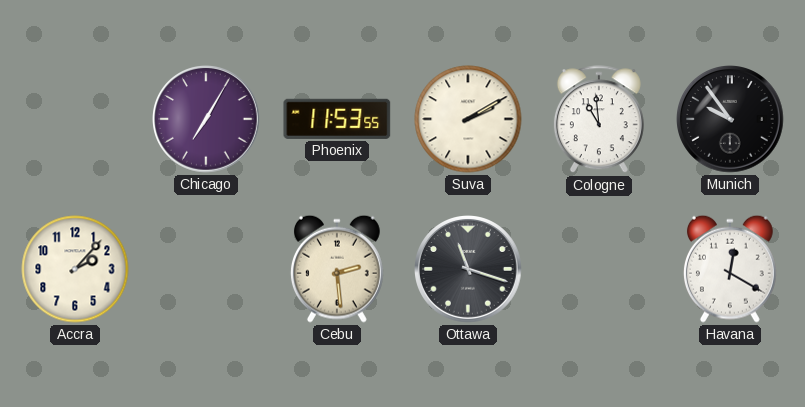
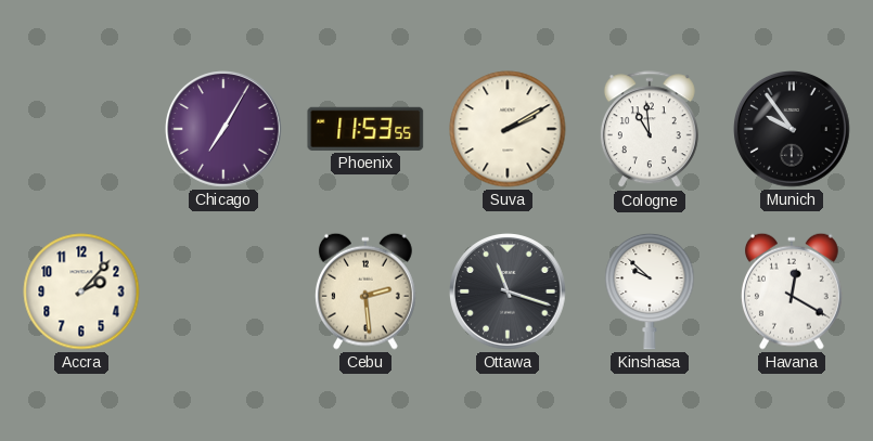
Kinshasa: none -> 9:52
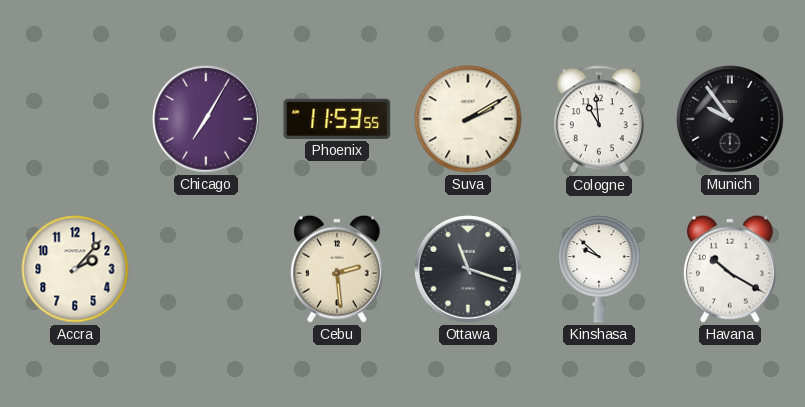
Havana: 12:20 -> 10:20
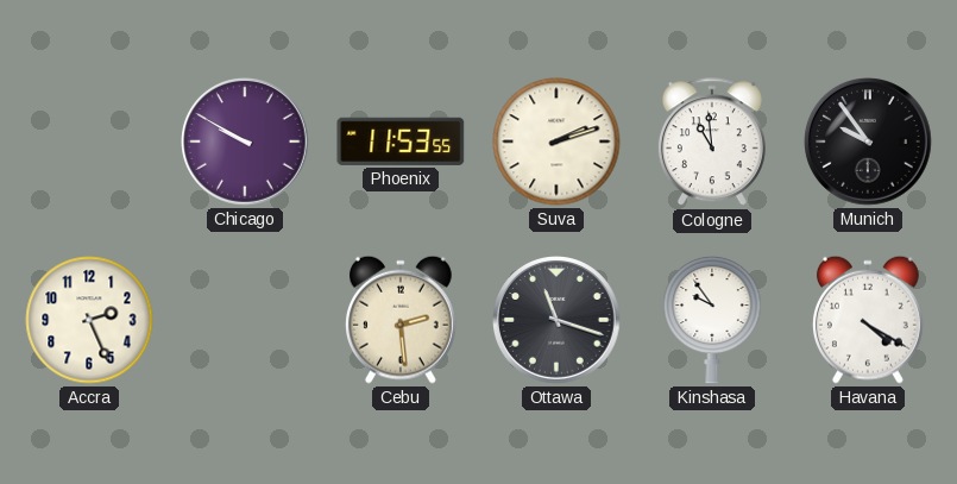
Chicago: 7:05 -> 9:50
Suva: 2:10 -> 2:12
Accra: 2:07 -> 2:26
Kinshasa: 9:52 -> 9:54
Havana: 10:20 -> 4:20
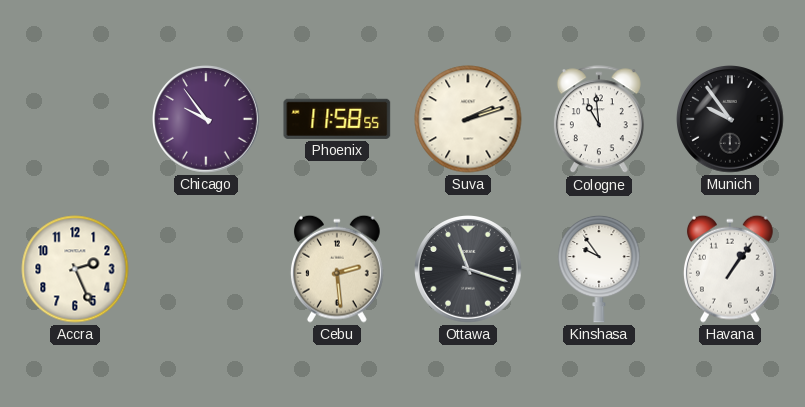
Chicago: 9:50 -> 9:54
Phoenix: 11:53 -> 11:58
Havana: 4:20 -> 1:06
